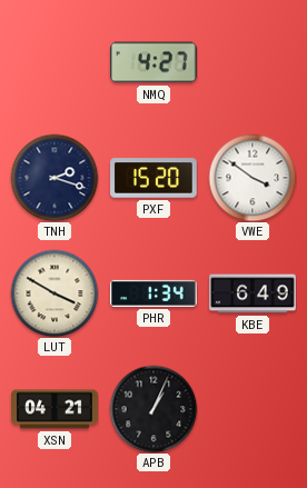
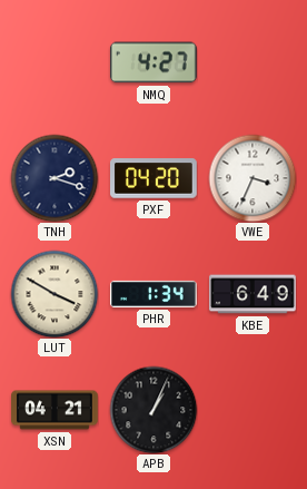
PXF: 15:20 -> 04:20
VWE: 3:51 -> 3:34
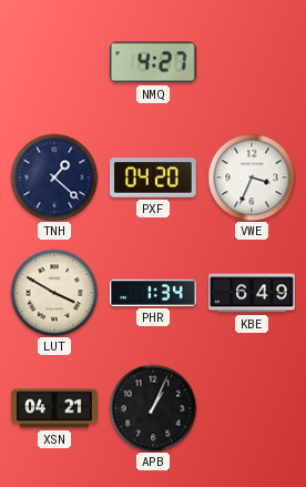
TNH: 2:18 -> 1:22
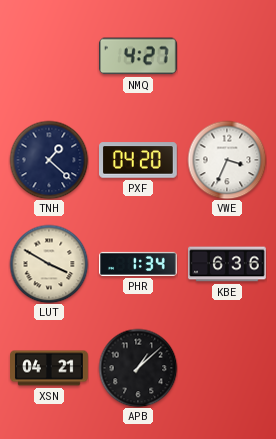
KBE: 6:49 -> 6:36
APB: 1:04 -> 1:08
